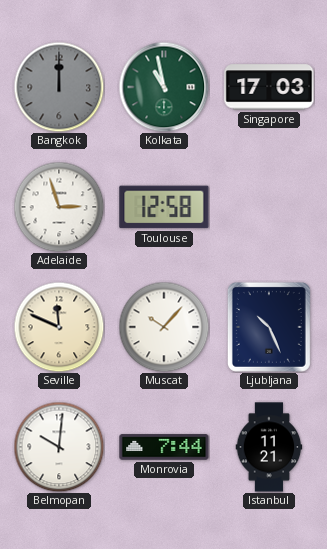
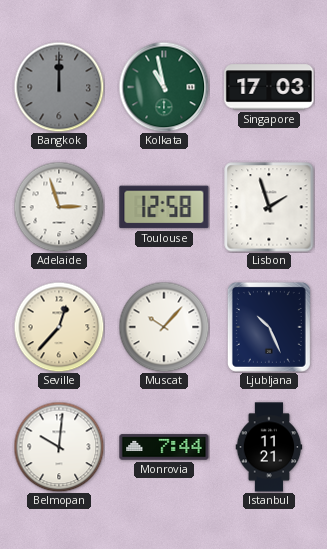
Lisbon: none -> 1:57
Seville: 11:49 -> 12:37
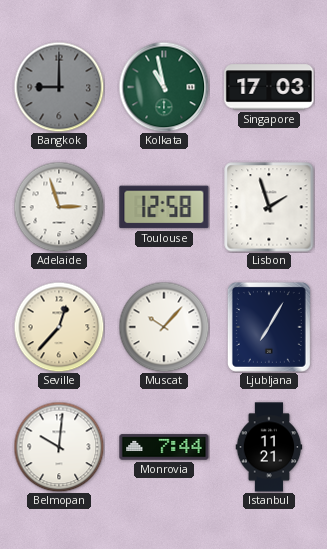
Bangkok: 12:00 -> 9:00
Ljubljana: 10:26 -> 7:05
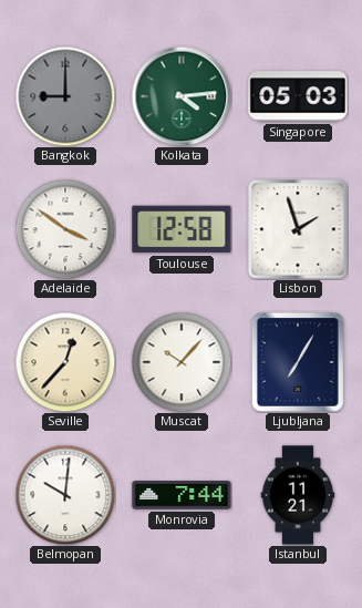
Kolkata: 10:58 -> 4:14
Singapore: 17:03 -> 05:03
Adelaide: 2:57 -> 3:51
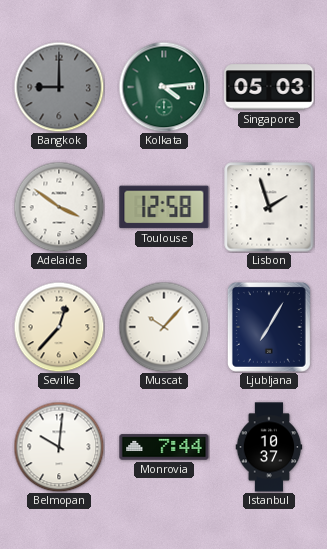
Istanbul: 11:21 -> 10:37
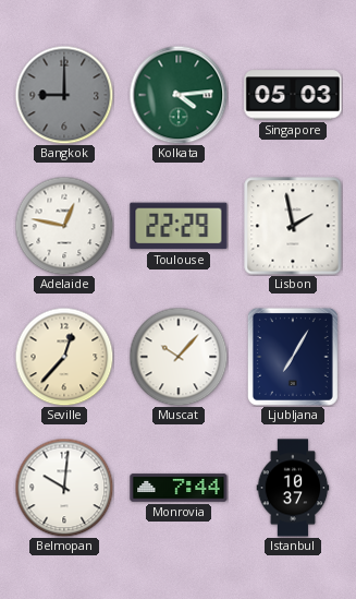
Adelaide: 3:51 -> 12:47
Toulouse: 12:58 -> 22:29
Lisbon: 1:57 -> 1:58
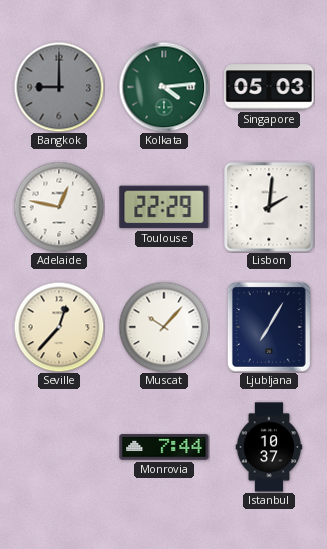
Lisbon: 1:58 -> 2:01
Belmopan: 10:01 -> none
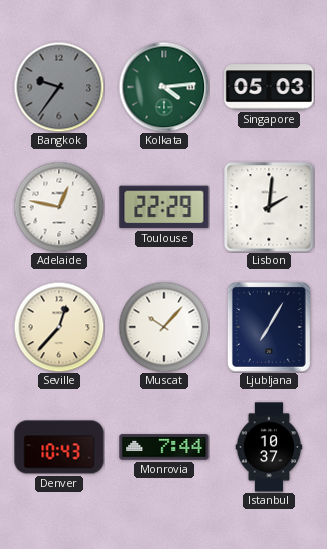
Bangkok: 9:00 -> 9:36
Denver: none -> 10:43
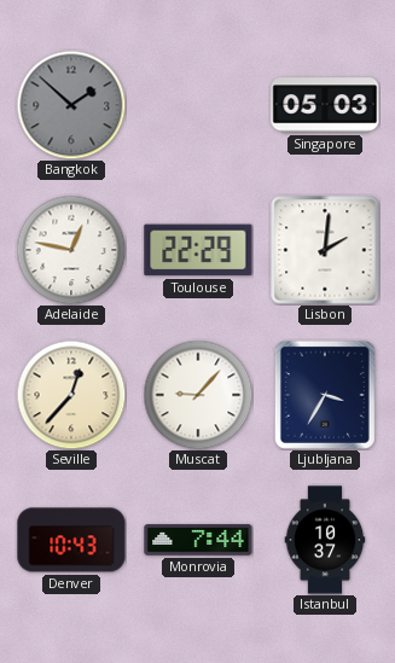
Bangkok: 9:36 -> 1:52
Kolkata: 4:14 -> none
Muscat: 10:07 -> 9:07
Ljubljana: 7:05 -> 3:35
